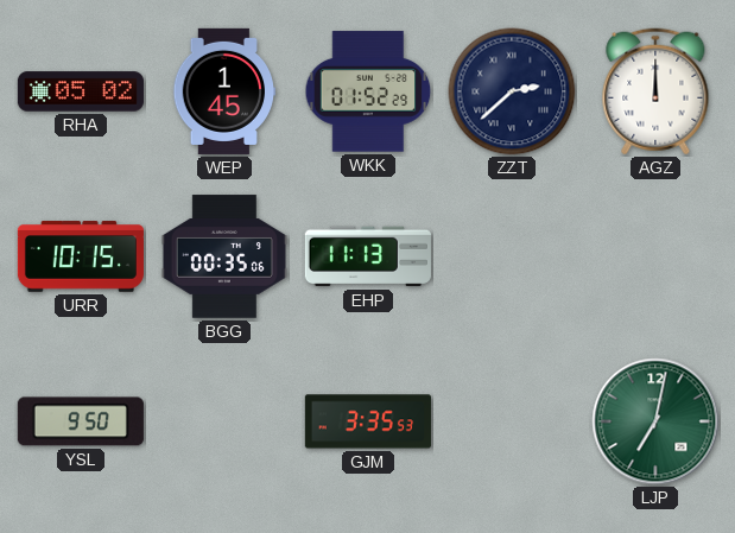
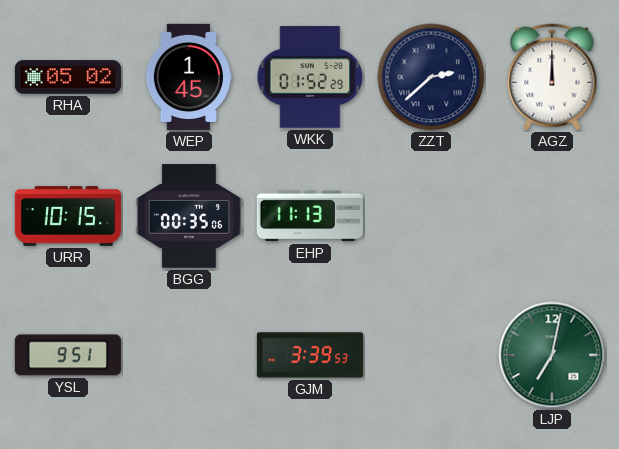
YSL: 9:50 -> 9:51
GJM: 3:35 -> 3:39
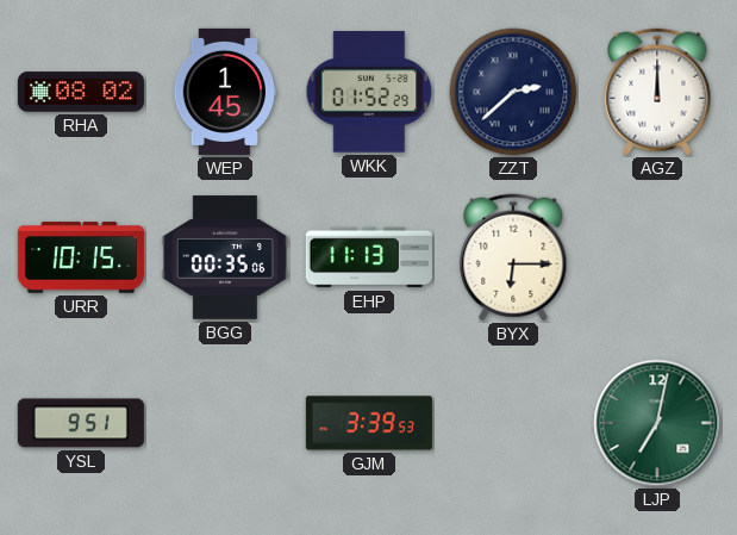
RHA: 05:02 -> 08:02
BYX: none -> 6:15
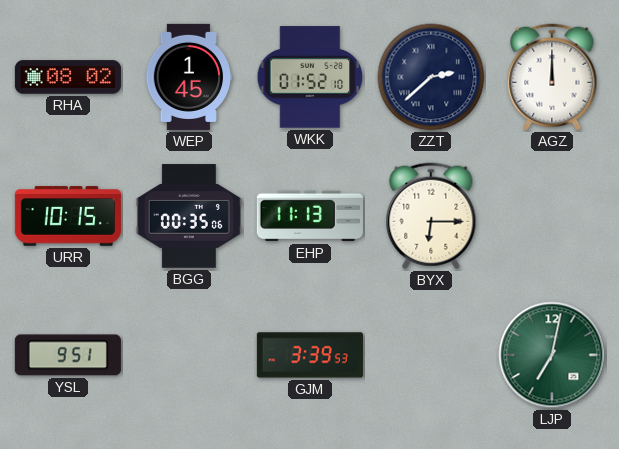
WKK: 01:52:29 -> 01:52:10
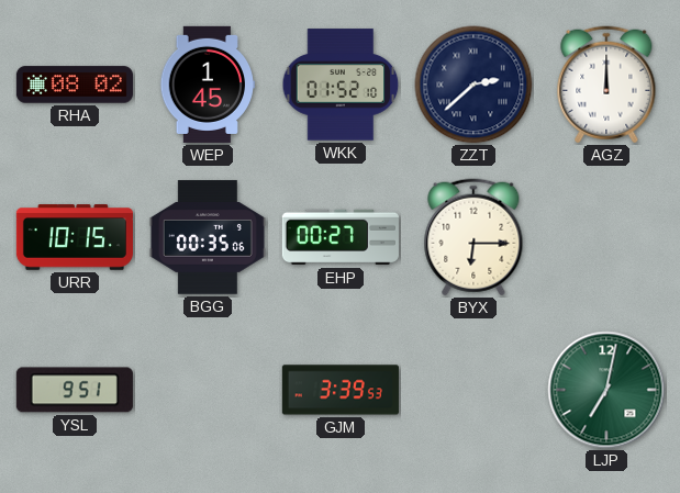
EHP: 11:13 -> 00:27
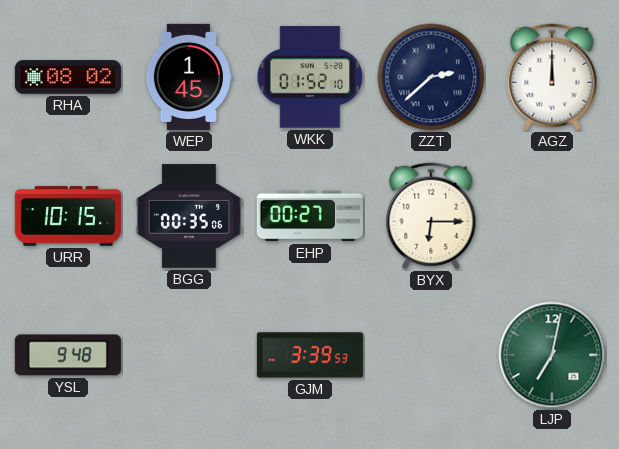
YSL: 9:51 -> 9:48
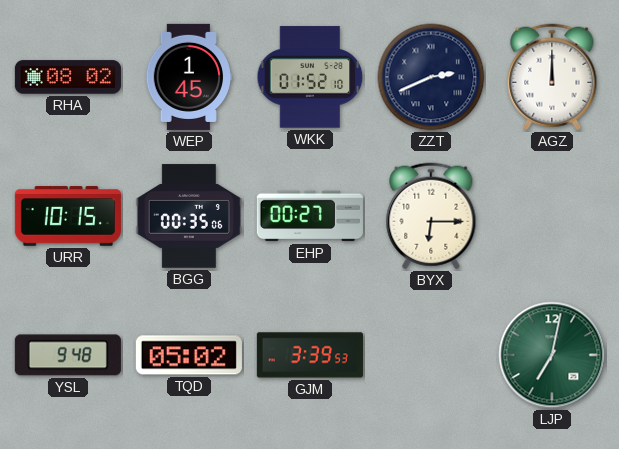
ZZT: 2:38 -> 2:41
TQD: none -> 05:02
